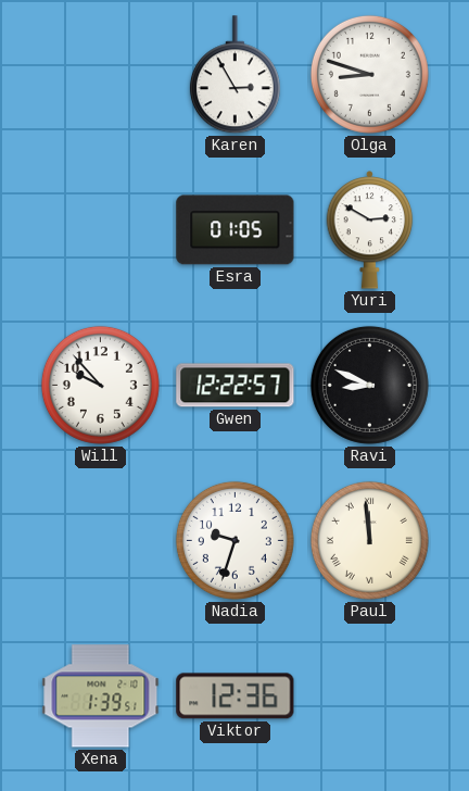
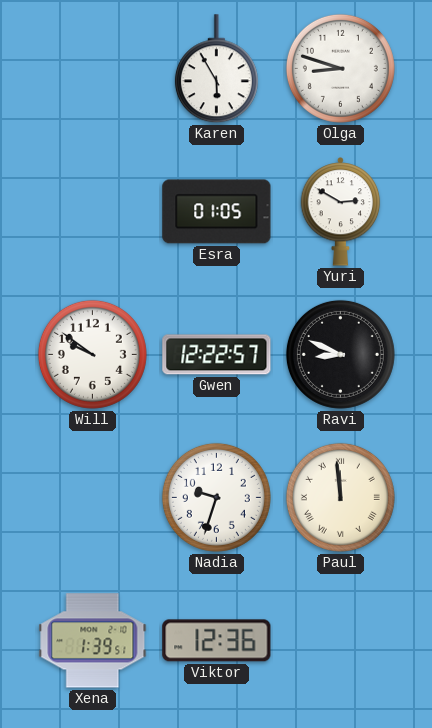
Karen: 2:55 -> 5:55
Will: 9:53 -> 9:51
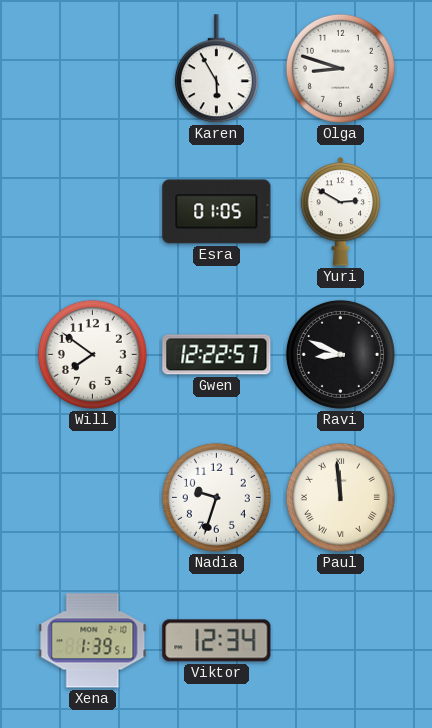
Will: 9:51 -> 7:51
Viktor: 12:36 -> 12:34
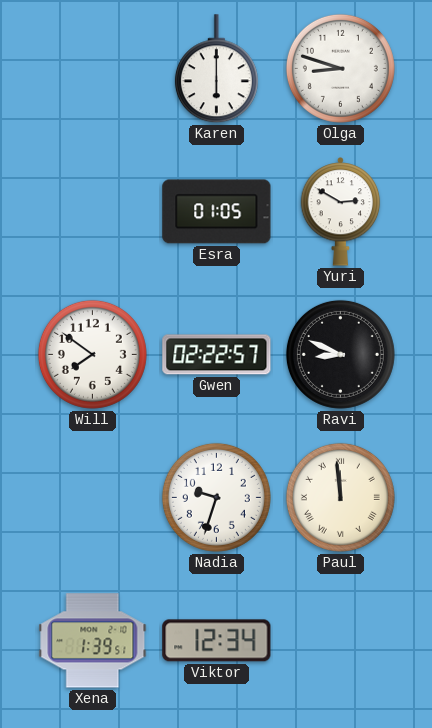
Karen: 5:55 -> 6:00
Gwen: 12:22 -> 02:22
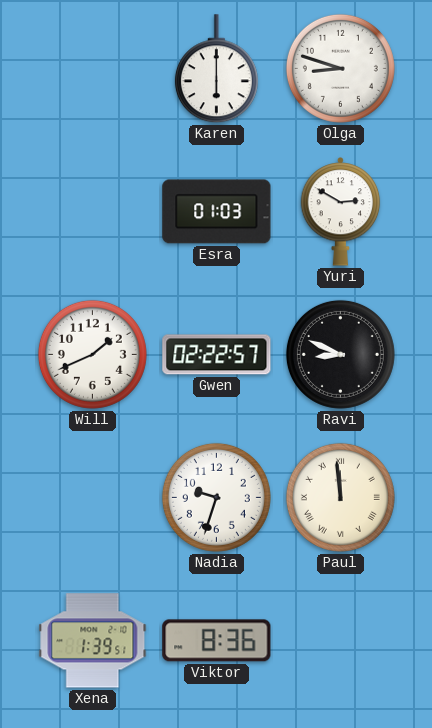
Esra: 01:05 -> 01:03
Will: 7:51 -> 1:41
Viktor: 12:34 -> 8:36
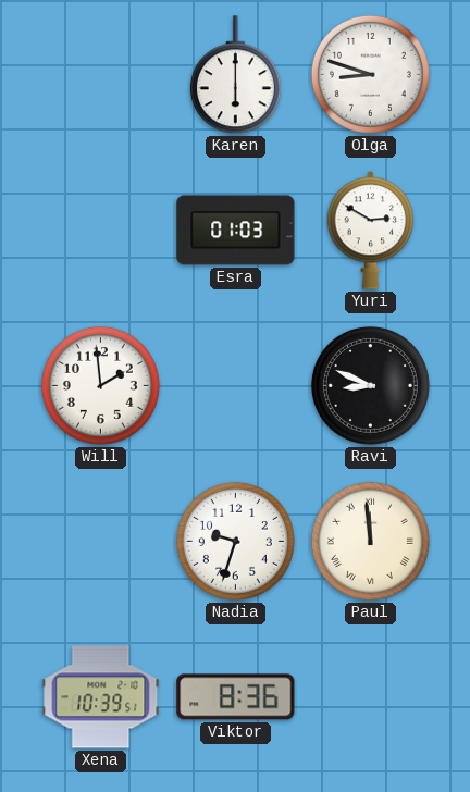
Will: 1:41 -> 1:59
Gwen: 02:22 -> none
Xena: 1:39 -> 10:39
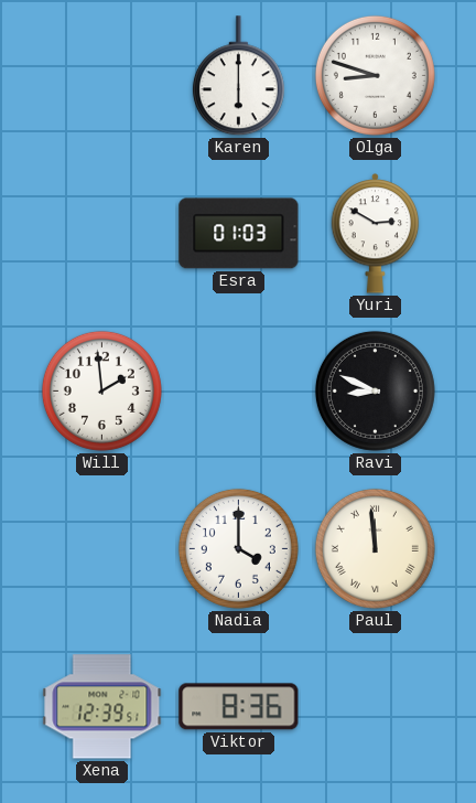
Nadia: 9:33 -> 4:00
Xena: 10:39 -> 12:39
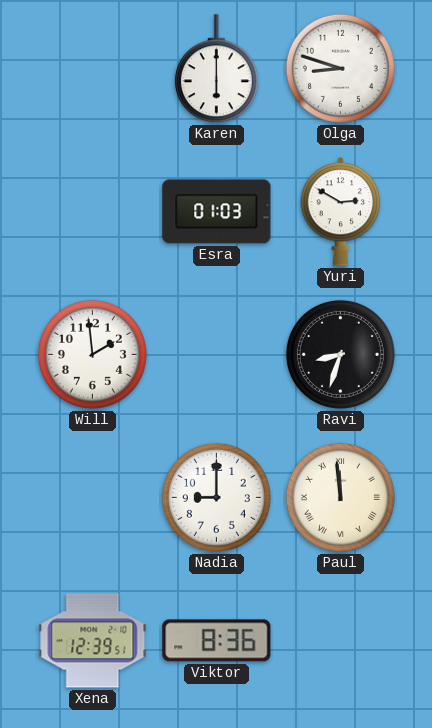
Ravi: 8:49 -> 8:33
Nadia: 4:00 -> 9:00
